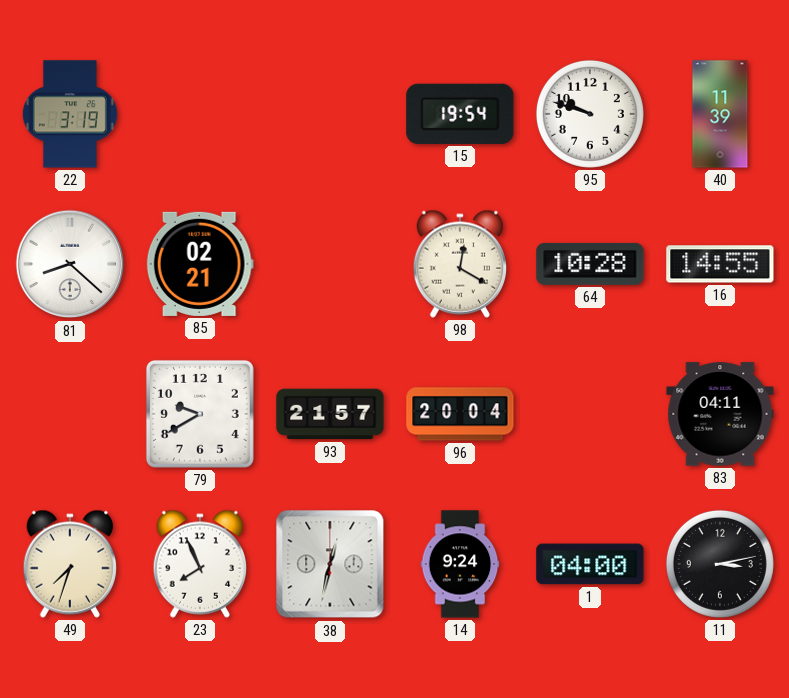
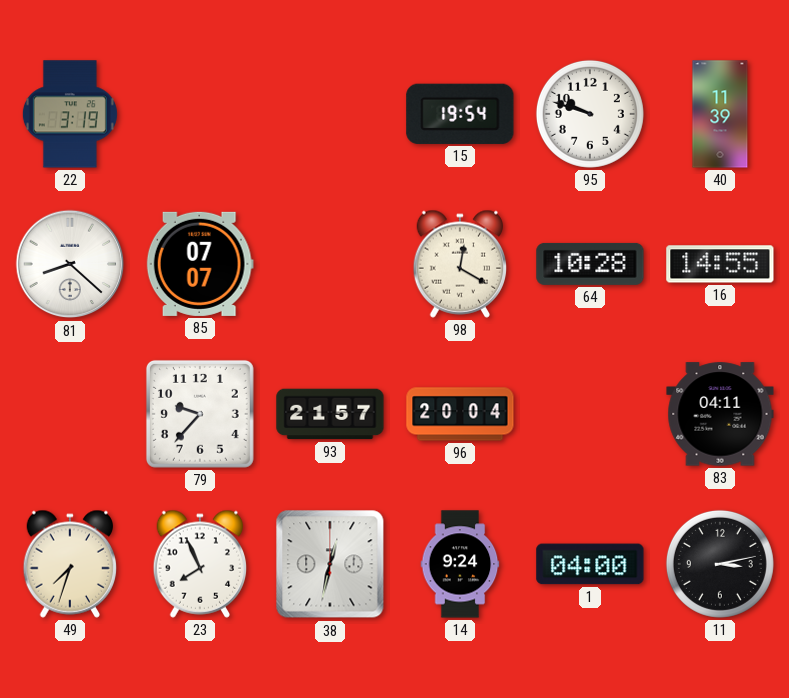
85: 02:21 -> 07:07
79: 9:40 -> 9:37
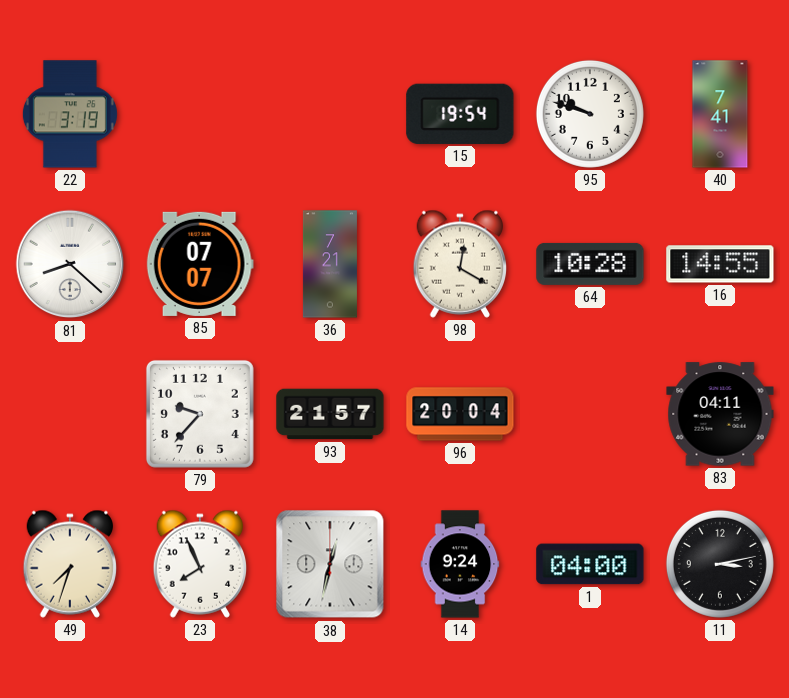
40: 11:39 -> 7:41
36: none -> 7:21
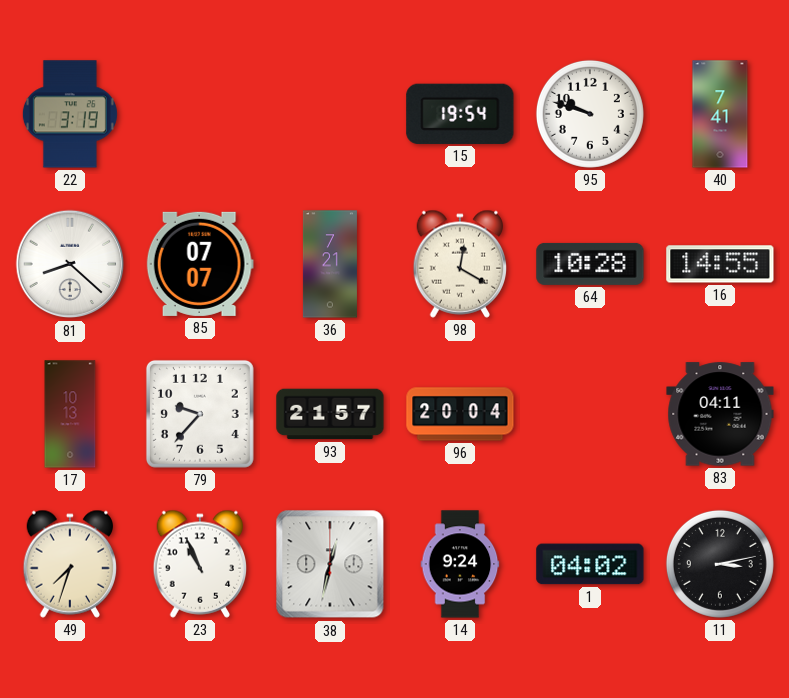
17: none -> 10:13
23: 7:56 -> 10:56
1: 04:00 -> 04:02
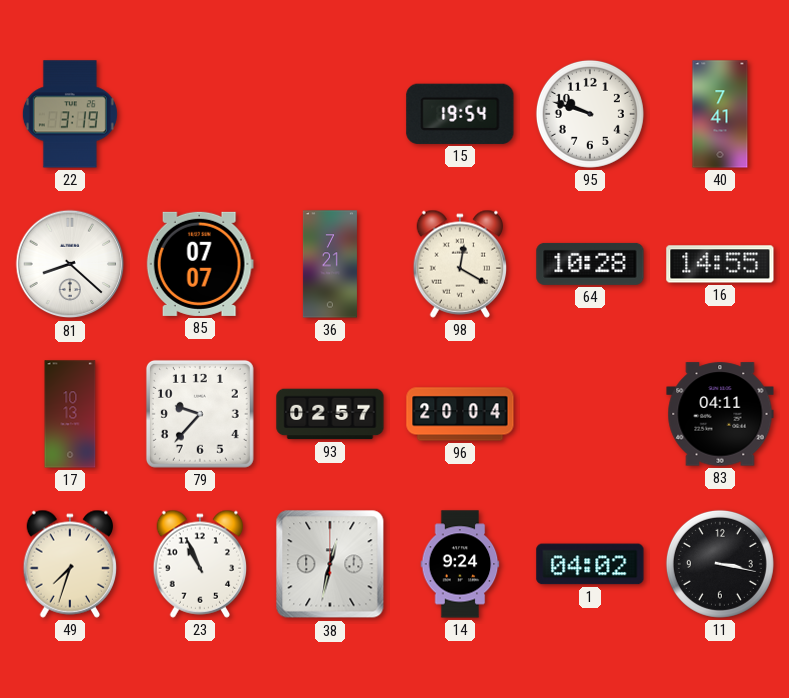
93: 21:57 -> 02:57
11: 3:13 -> 3:17
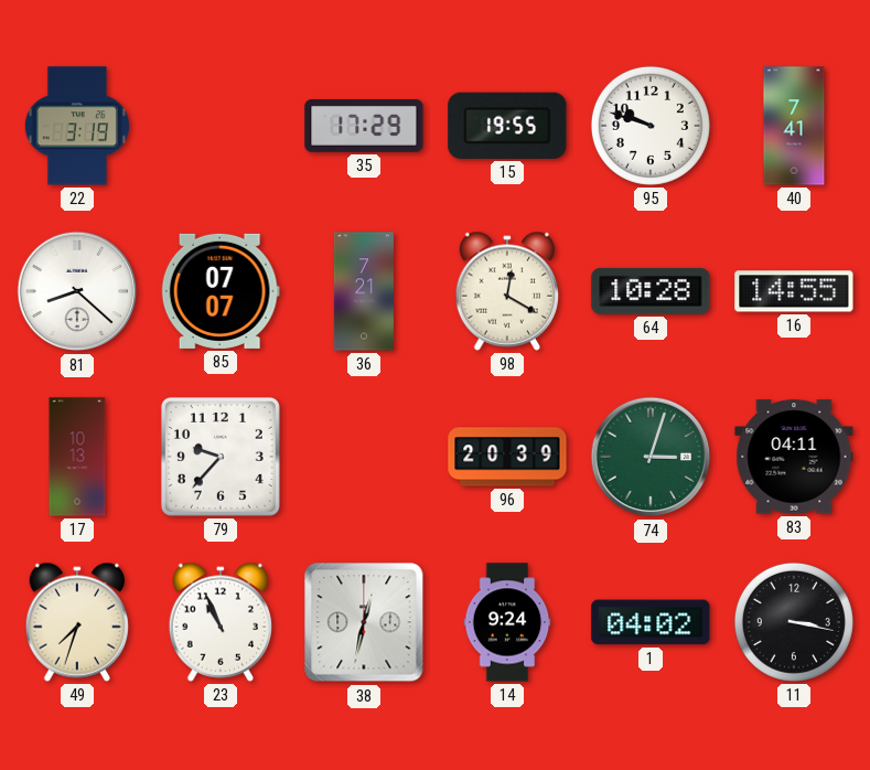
35: none -> 17:29
15: 19:54 -> 19:55
93: 02:57 -> none
96: 20:04 -> 20:39
74: none -> 3:03
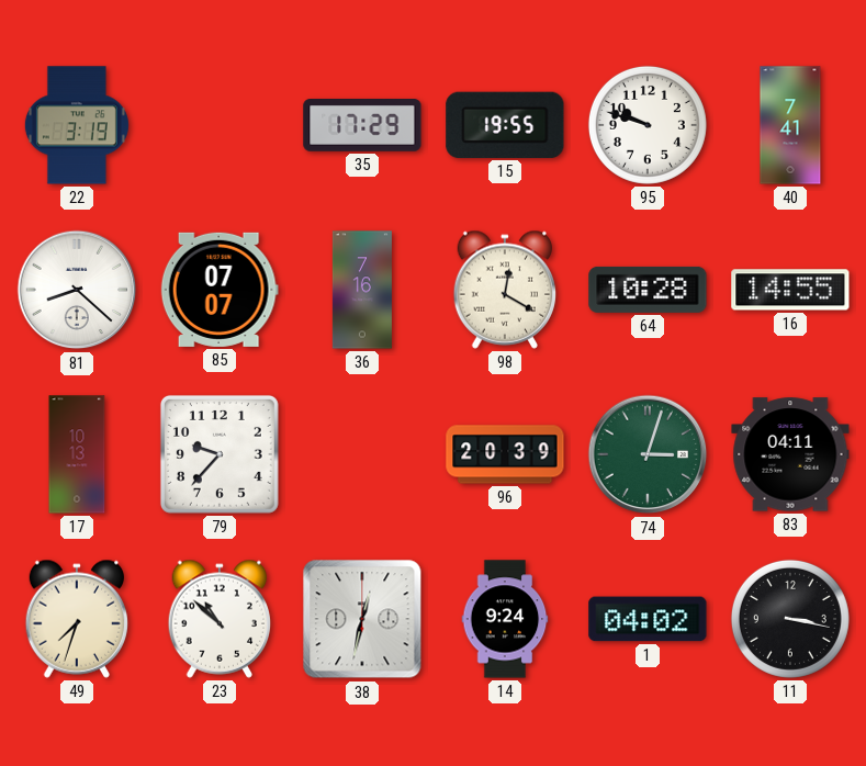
36: 7:21 -> 7:16
23: 10:56 -> 10:52
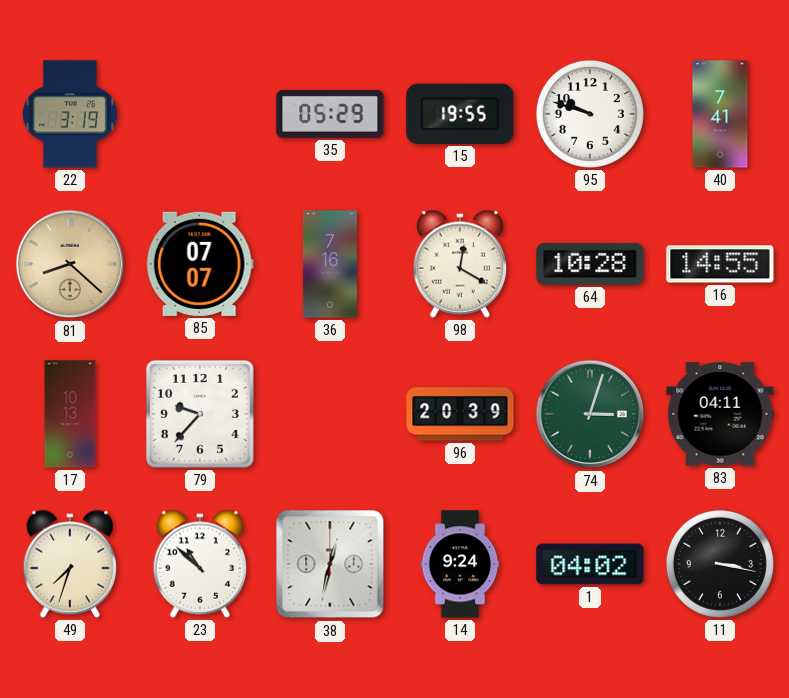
35: 17:29 -> 05:29
81 dial: white -> champagne
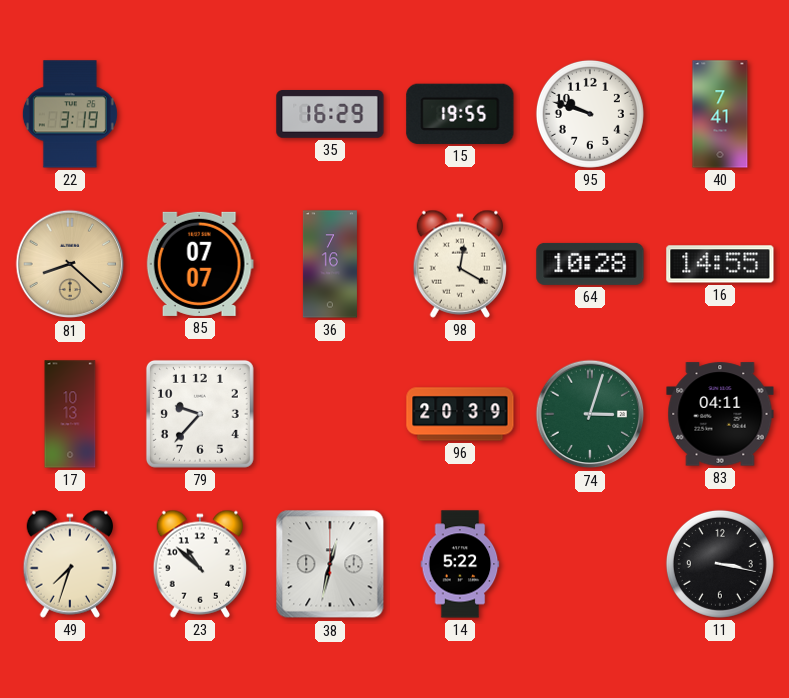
35: 05:29 -> 16:29
14: 9:24 -> 5:22
1: 04:02 -> none
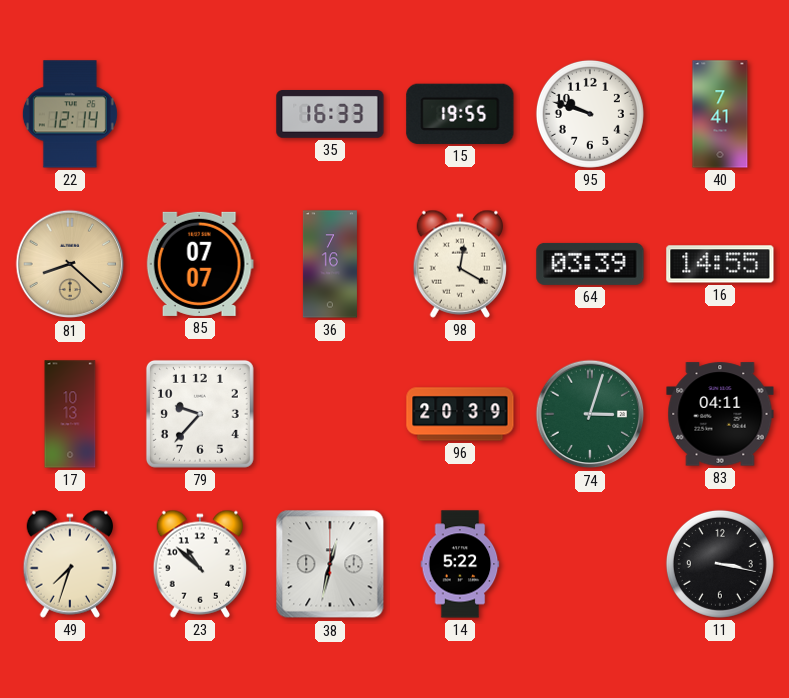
22: 3:19 -> 12:14
35: 16:29 -> 16:33
64: 10:28 -> 03:39
